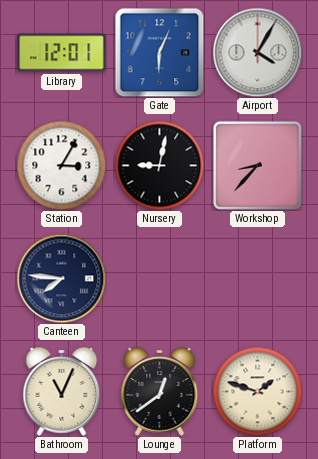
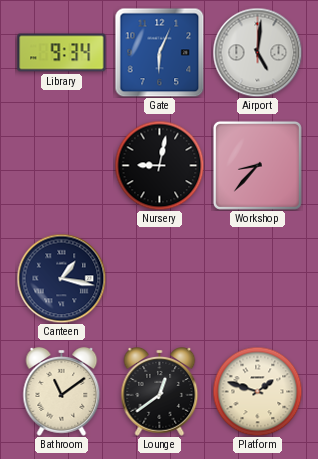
Library: 12:01 -> 9:34
Airport: 4:05 -> 5:01
Station: 3:05 -> none
Canteen: 7:46 -> 1:17
Bathroom: 11:04 -> 11:09
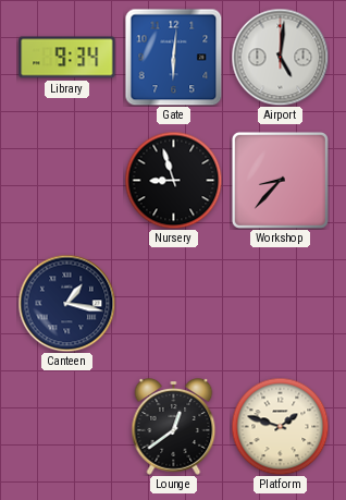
Gate: 6:04 -> 6:01
Nursery: 9:02 -> 8:57
Bathroom: 11:09 -> none
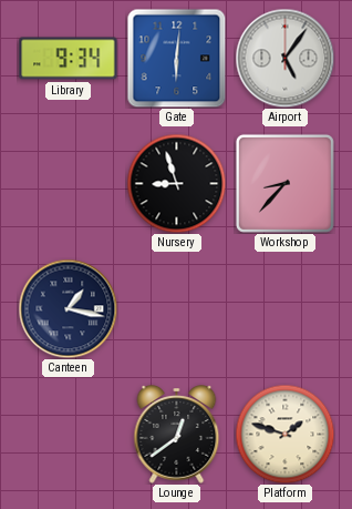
Airport: 5:01 -> 5:06
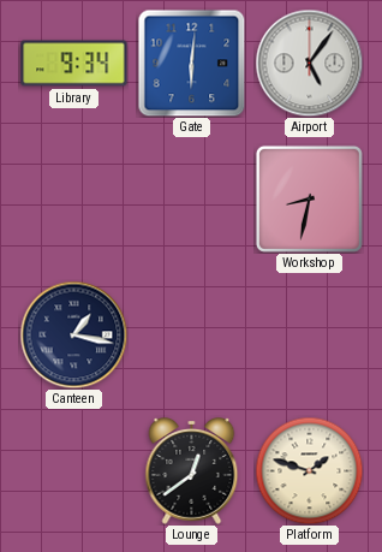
Nursery: 8:57 -> none
Workshop: 8:37 -> 8:32
